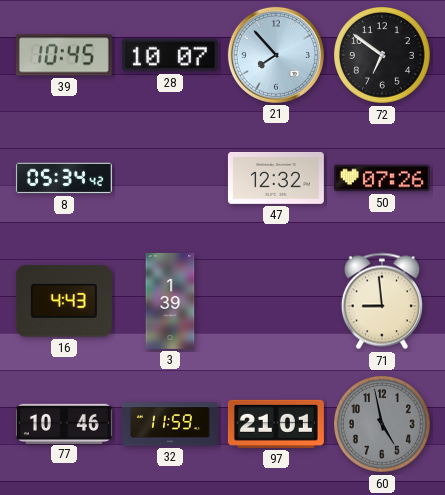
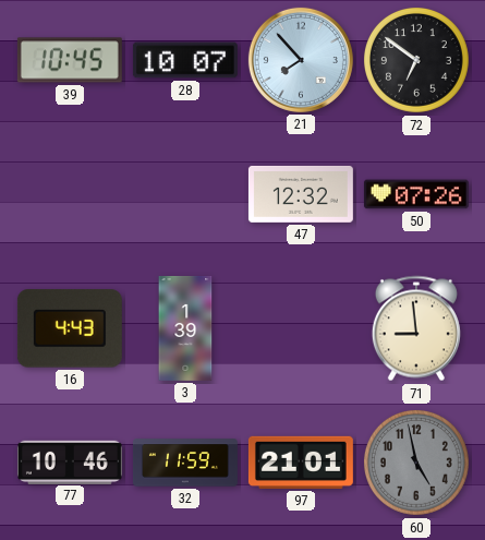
8: 05:34 -> none
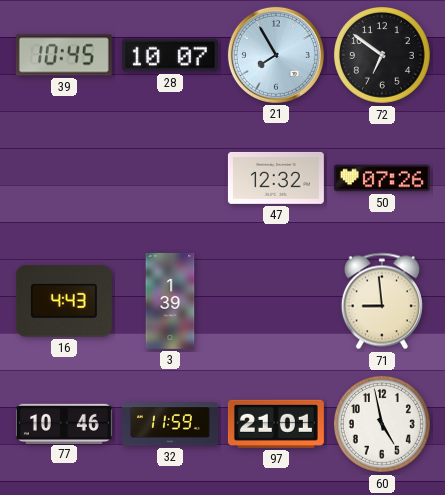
21: 7:53 -> 7:55
60 dial: grey -> white
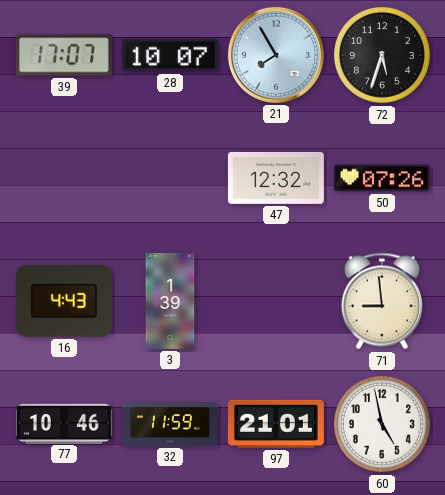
39: 10:45 -> 17:07
72: 6:51 -> 5:33
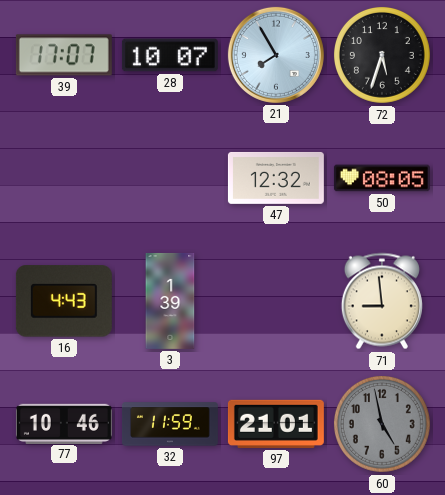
50: 07:26 -> 08:05
60 dial: white -> grey
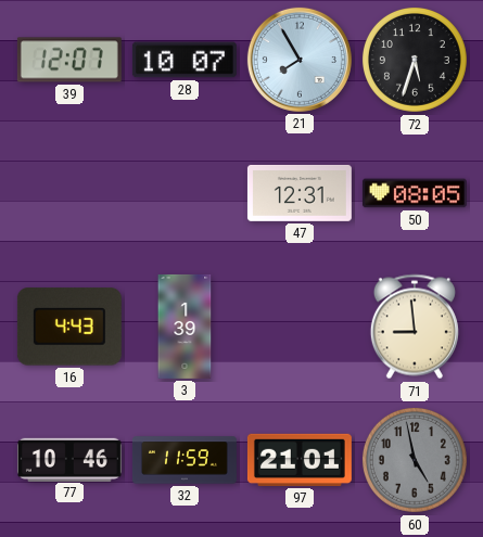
39: 17:07 -> 12:07
47: 12:32 -> 12:31
